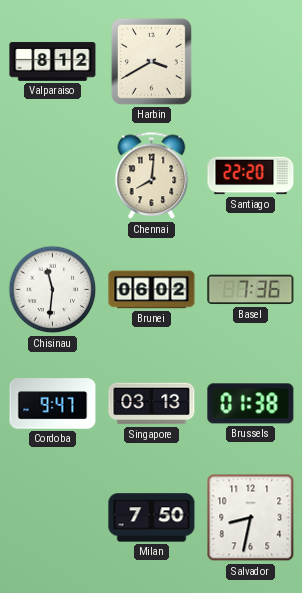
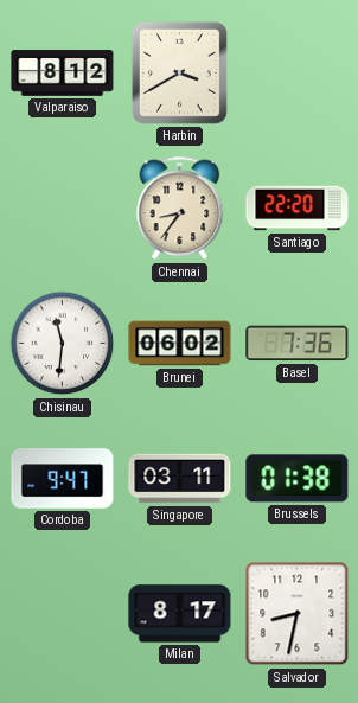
Chennai: 8:01 -> 8:36
Singapore: 03:13 -> 03:11
Milan: 7:50 -> 8:17
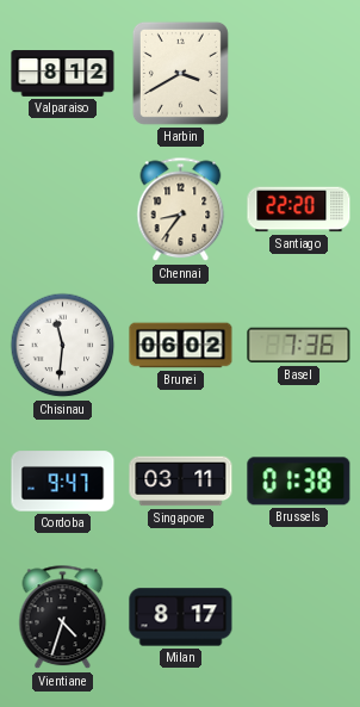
Vientiane: none -> 4:33
Salvador: 8:32 -> none
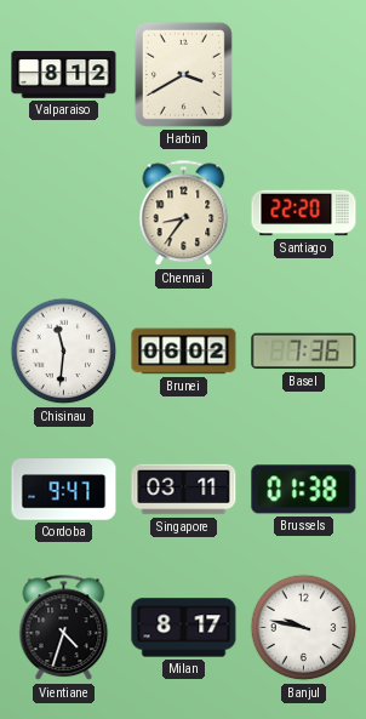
Banjul: none -> 9:47
